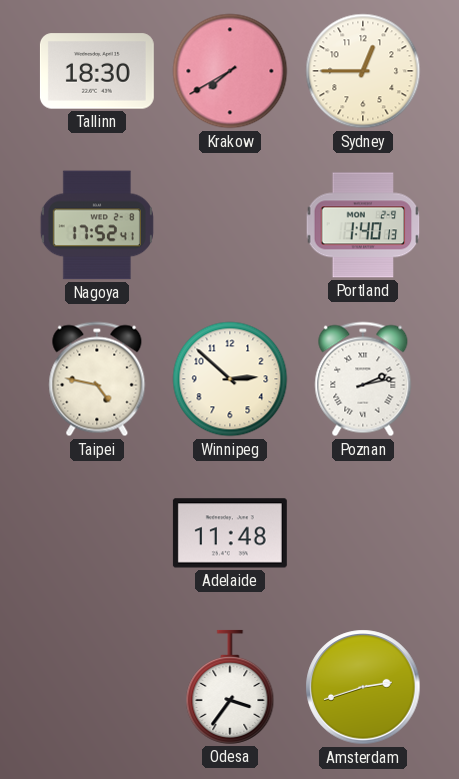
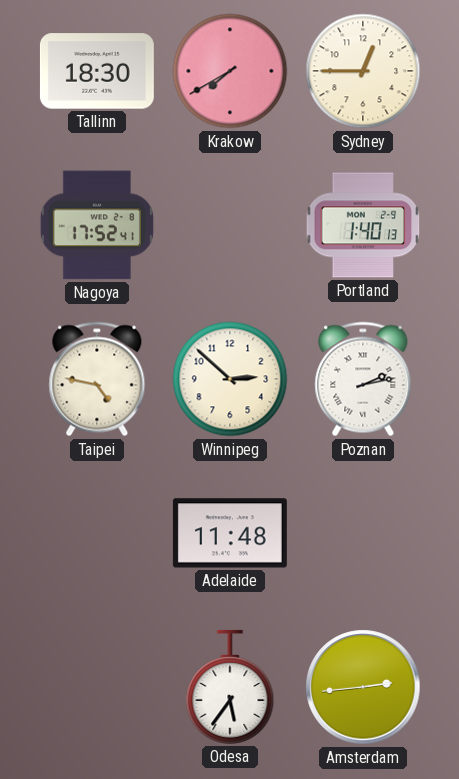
Odesa: 3:36 -> 5:36
Amsterdam: 2:42 -> 2:44
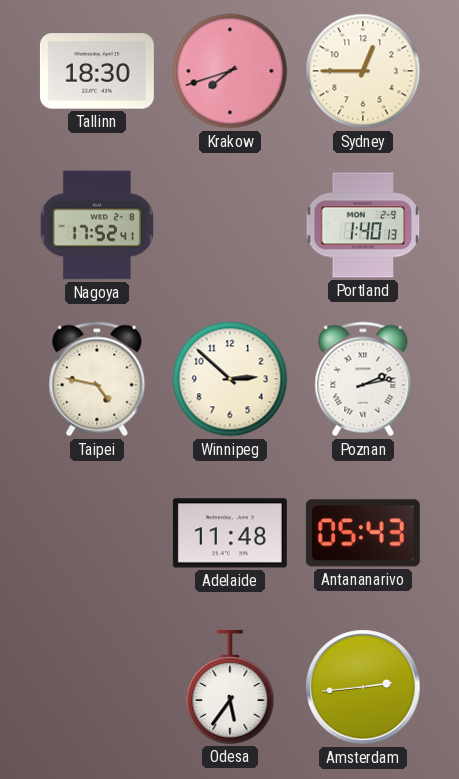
Krakow: 7:40 -> 7:42
Antananarivo: none -> 05:43
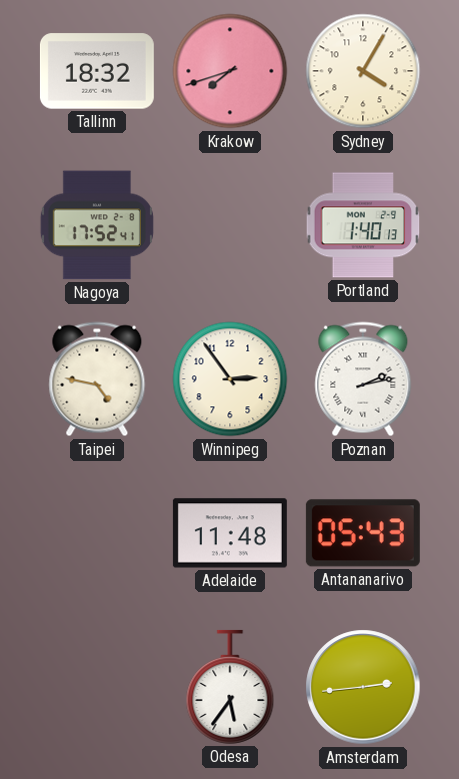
Tallinn: 18:30 -> 18:32
Sydney: 12:45 -> 4:05
Winnipeg: 2:52 -> 2:54
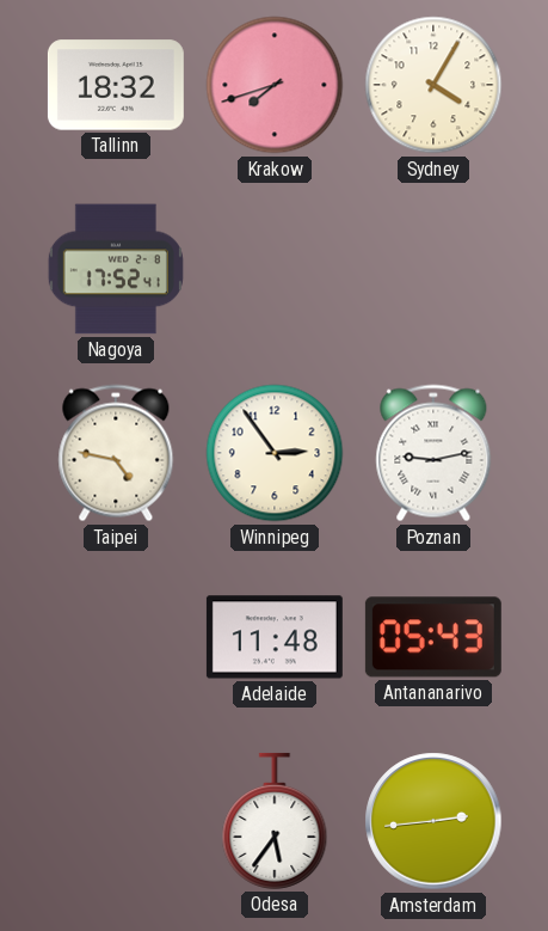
Portland: 1:40 -> none
Poznan: 2:13 -> 9:13
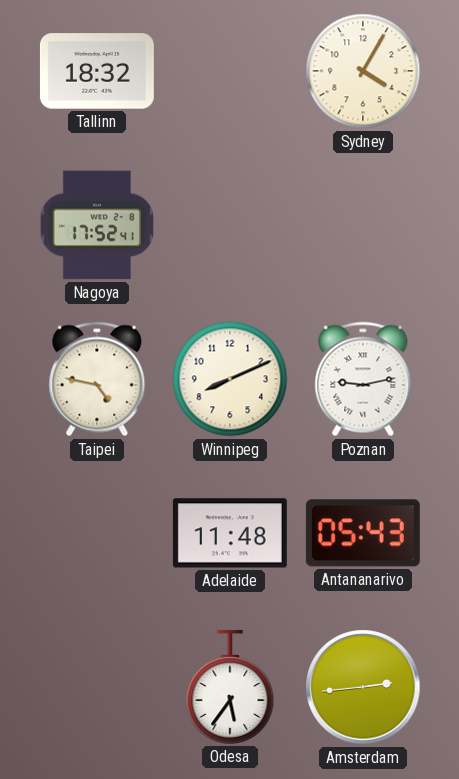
Krakow: 7:42 -> none
Winnipeg: 2:54 -> 8:11
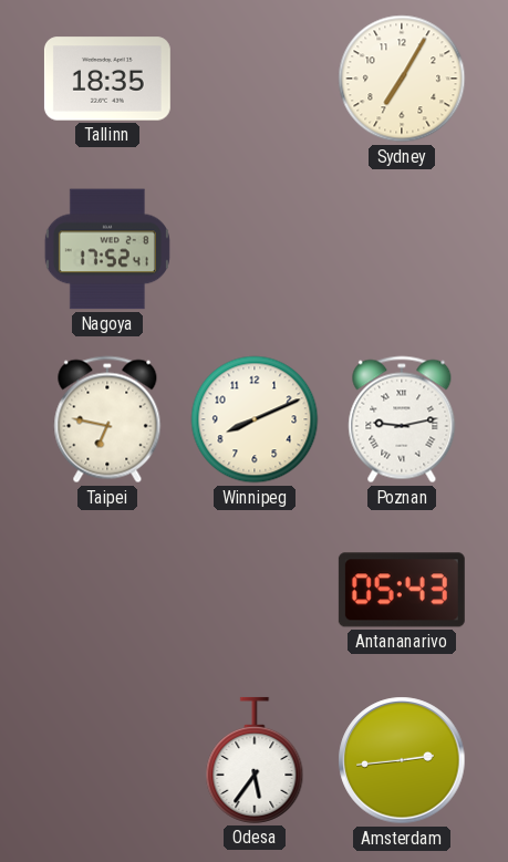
Tallinn: 18:32 -> 18:35
Sydney: 4:05 -> 7:05
Taipei: 4:47 -> 6:47
Adelaide: 11:48 -> none
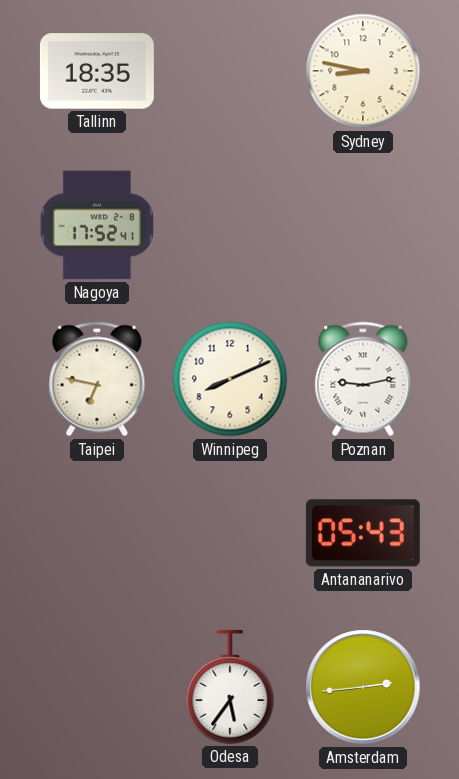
Sydney: 7:05 -> 8:47
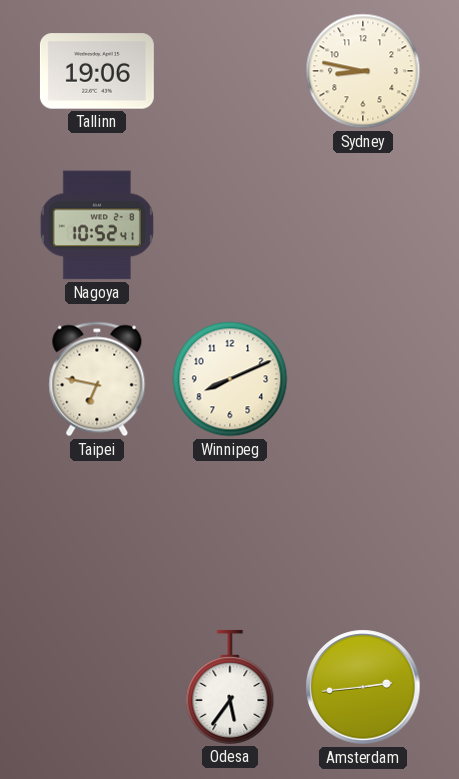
Tallinn: 18:35 -> 19:06
Nagoya: 17:52 -> 10:52
Poznan: 9:13 -> none
Antananarivo: 05:43 -> none
